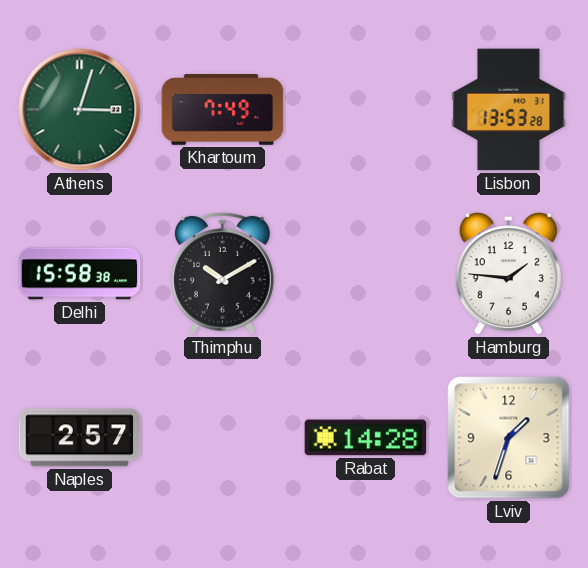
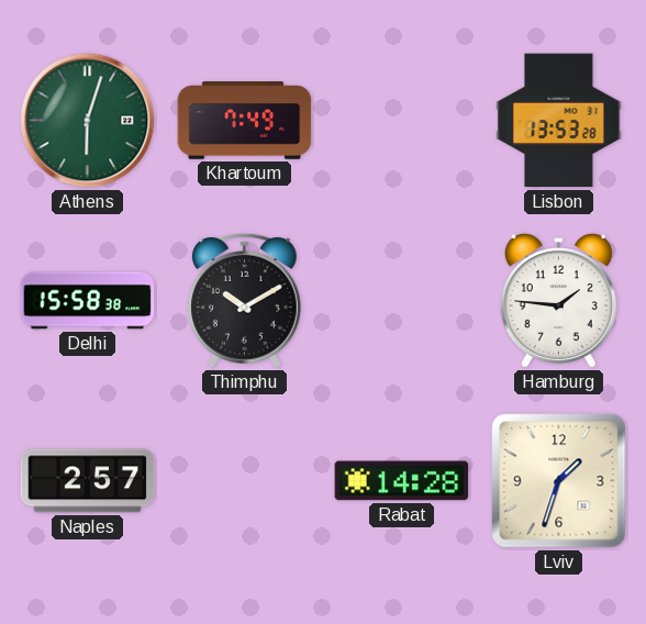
Athens: 3:03 -> 6:03
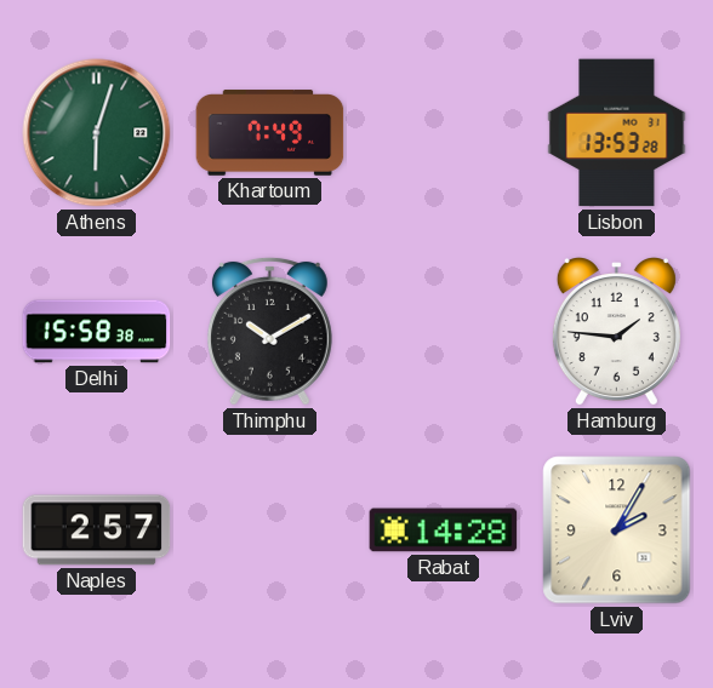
Lviv: 1:33 -> 2:05
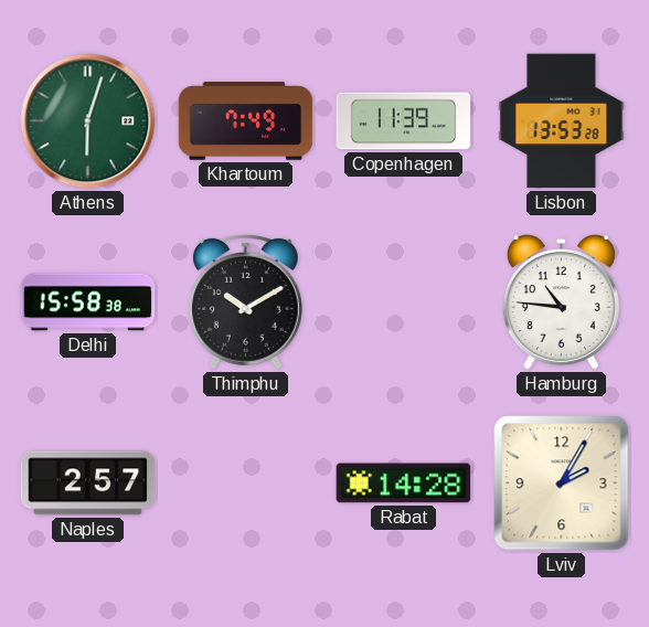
Copenhagen: none -> 11:39
Hamburg: 1:46 -> 10:46
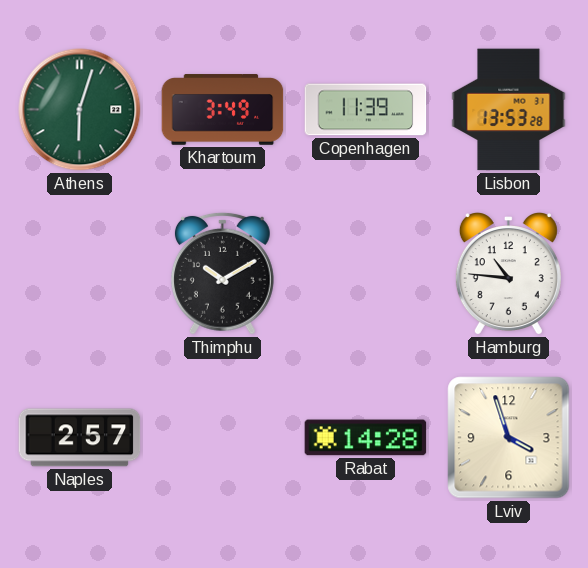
Khartoum: 7:49 -> 3:49
Delhi: 15:58 -> none
Lviv: 2:05 -> 3:57
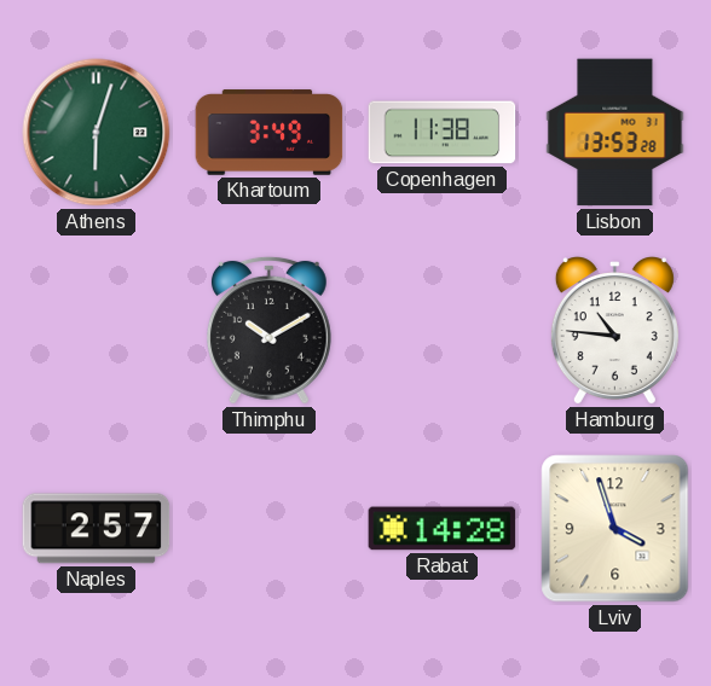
Copenhagen: 11:39 -> 11:38
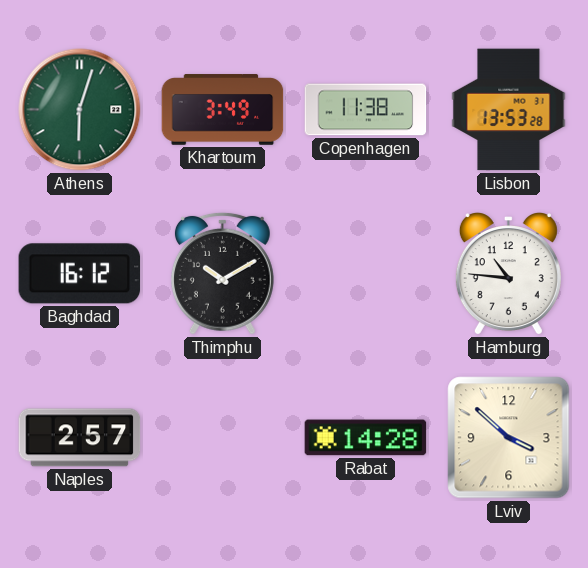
Baghdad: none -> 16:12
Lviv: 3:57 -> 3:52
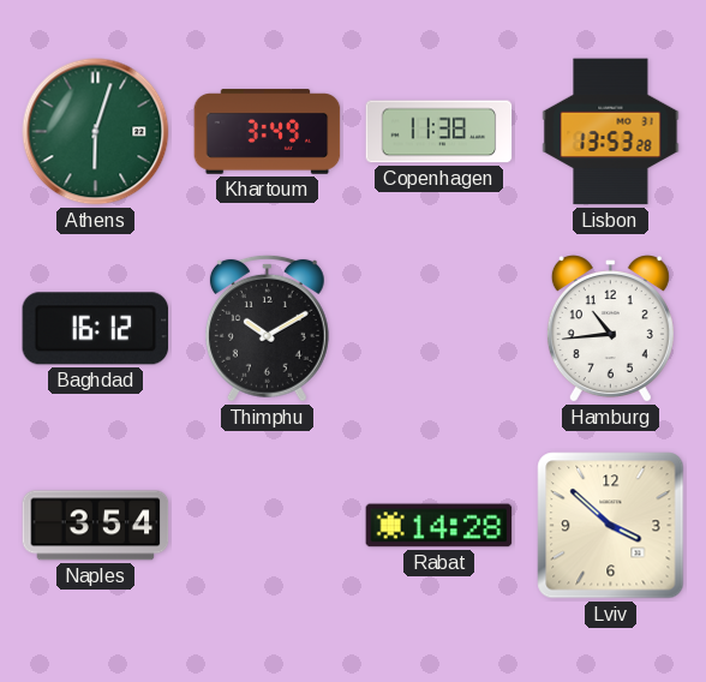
Hamburg: 10:46 -> 10:44
Naples: 2:57 -> 3:54
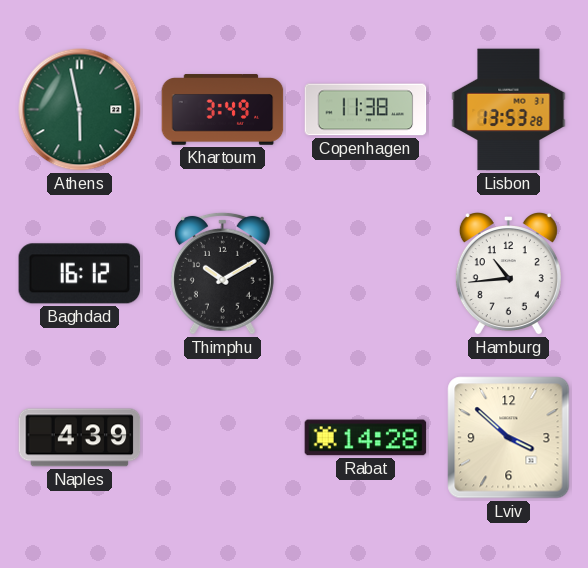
Athens: 6:03 -> 5:58
Naples: 3:54 -> 4:39
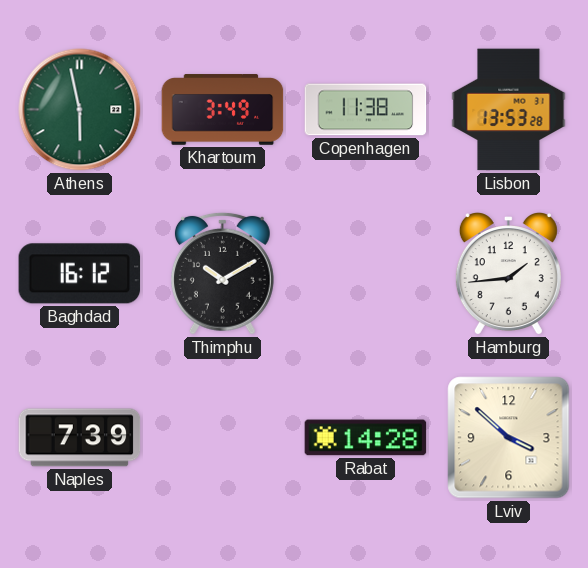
Hamburg: 10:44 -> 1:44
Naples: 4:39 -> 7:39
